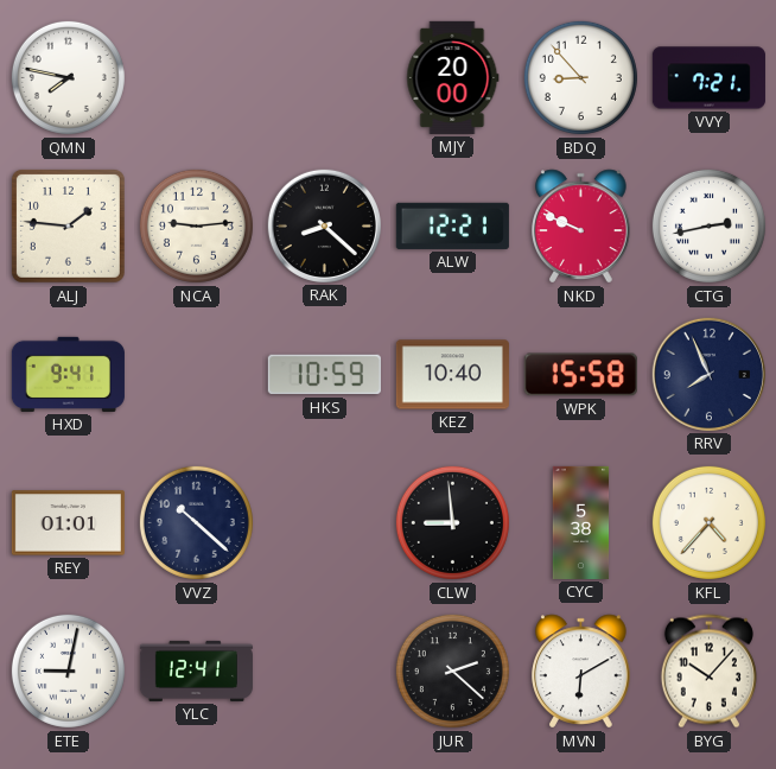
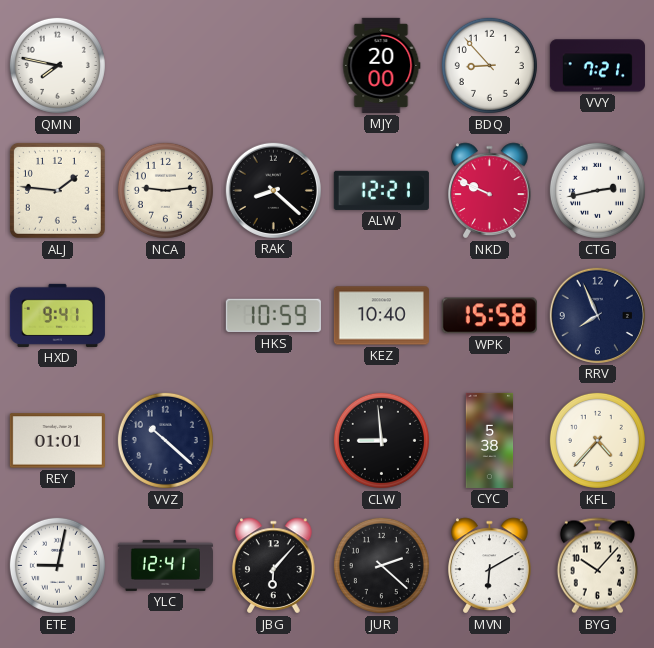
JBG: none -> 6:07
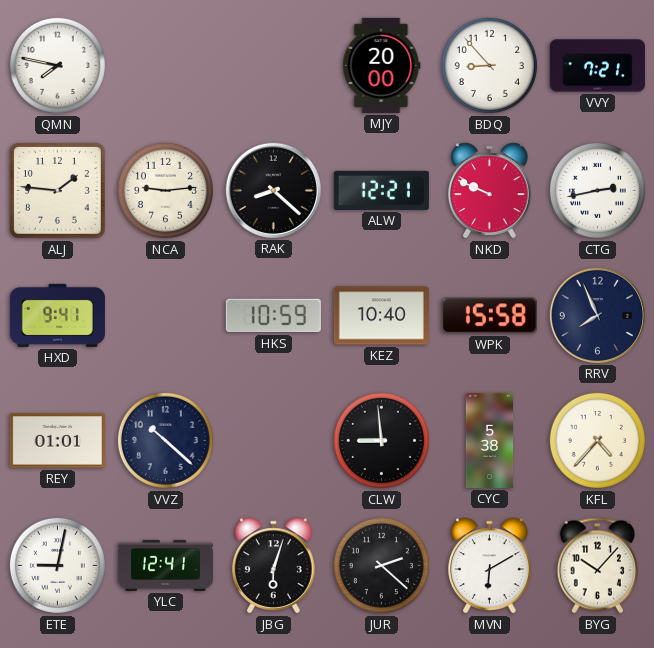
JBG: 6:07 -> 6:03
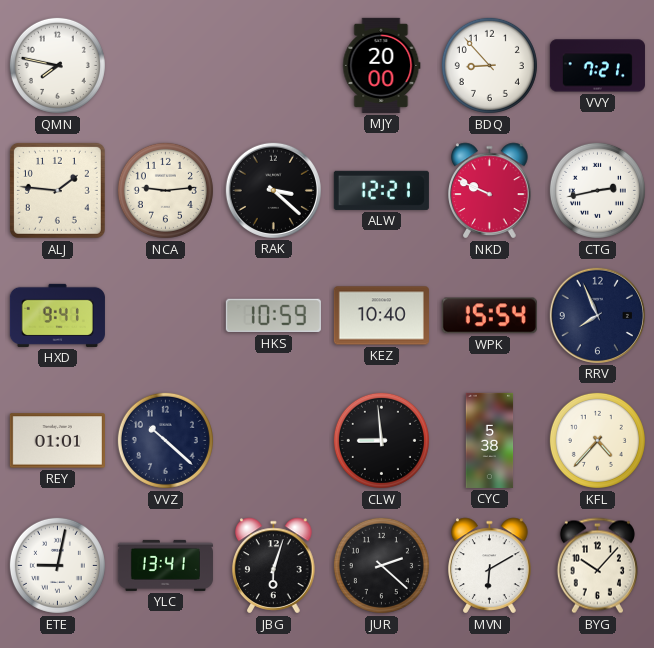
RAK: 8:22 -> 3:22
WPK: 15:58 -> 15:54
YLC: 12:41 -> 13:41
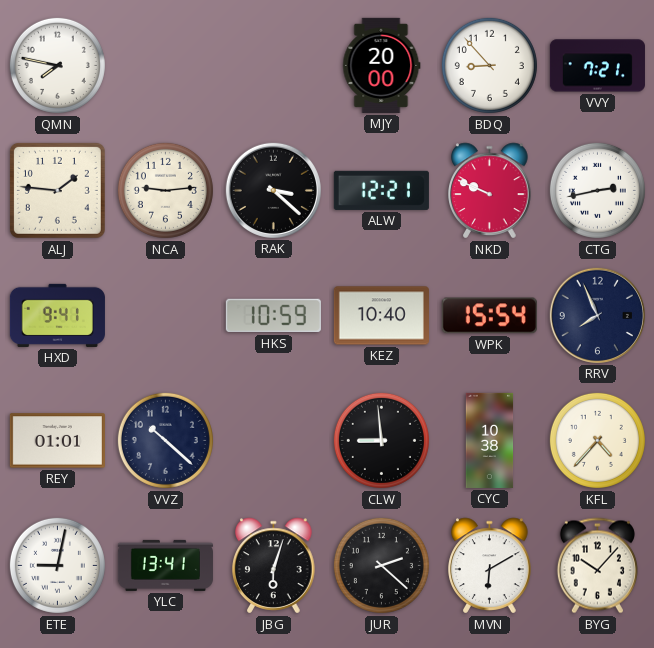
CYC: 5:38 -> 10:38
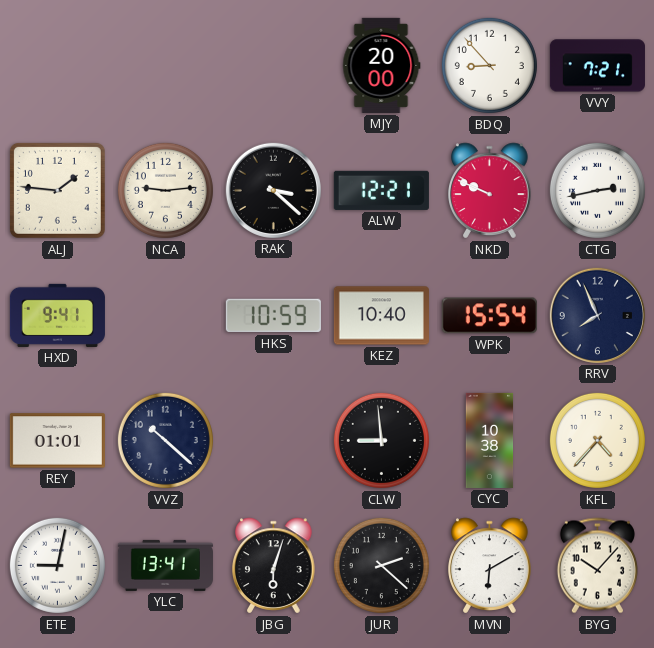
QMN: 7:47 -> none
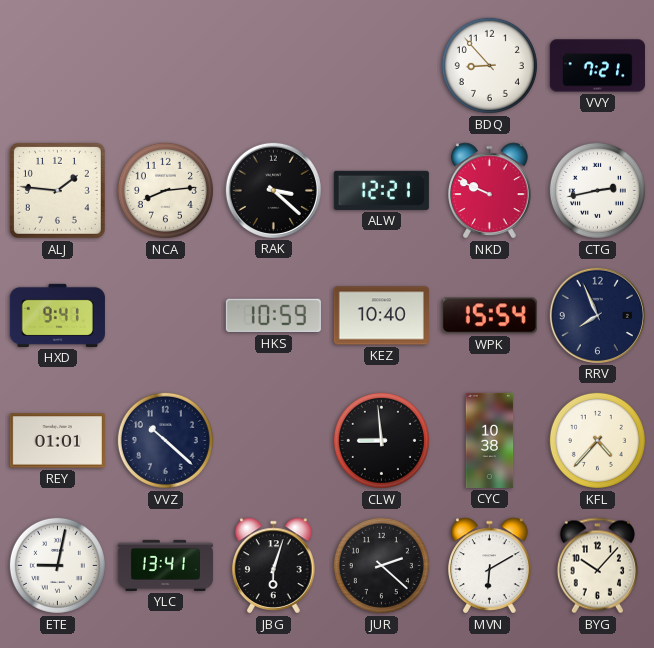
MJY: 20:00 -> none
NCA: 9:14 -> 8:14
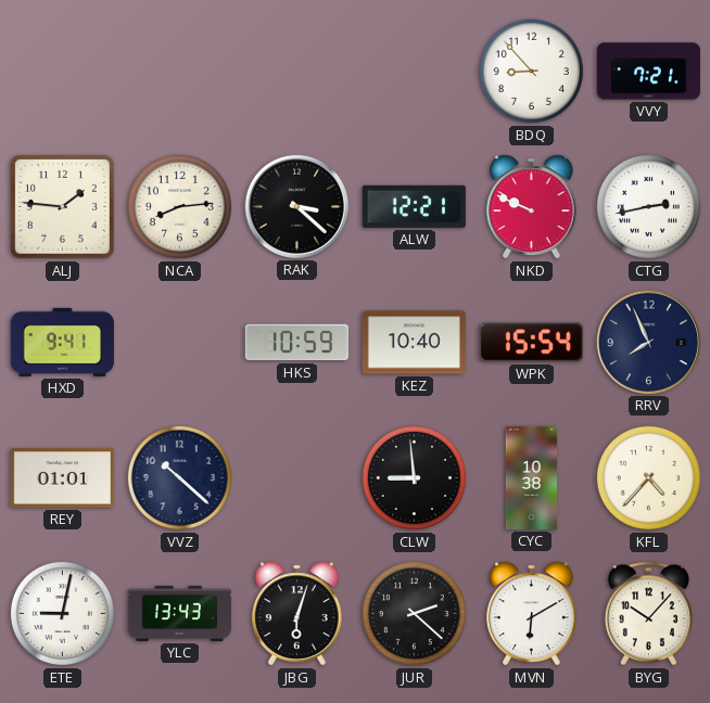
YLC: 13:41 -> 13:43
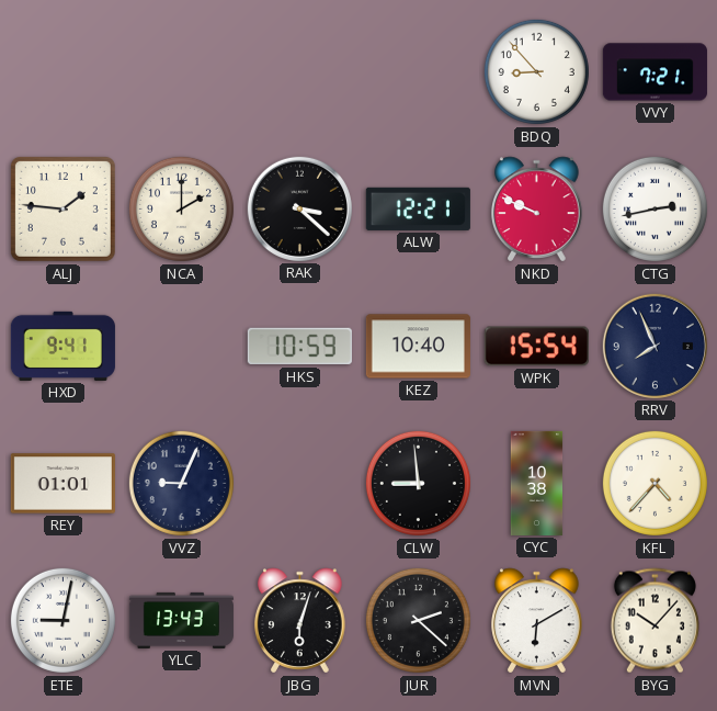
NCA: 8:14 -> 2:00
VVZ: 10:22 -> 9:04
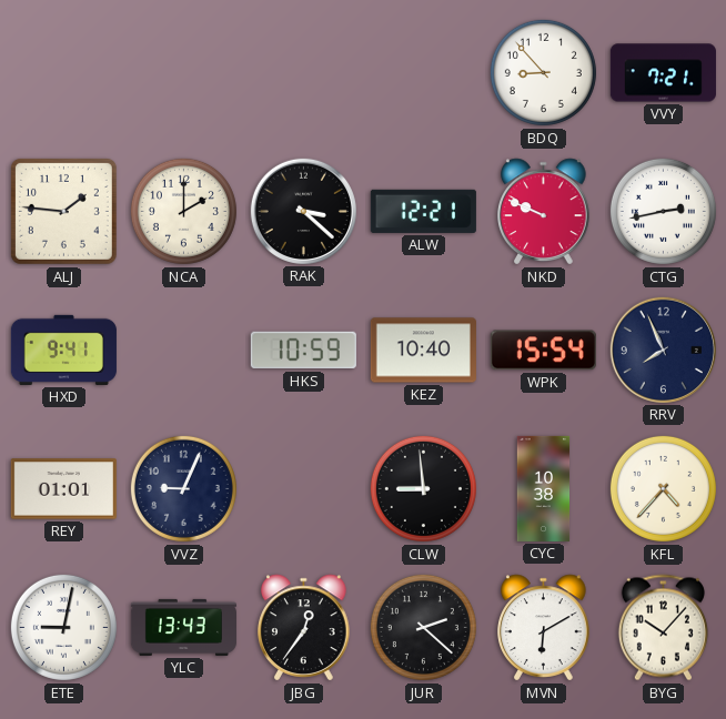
JBG: 6:03 -> 12:36
